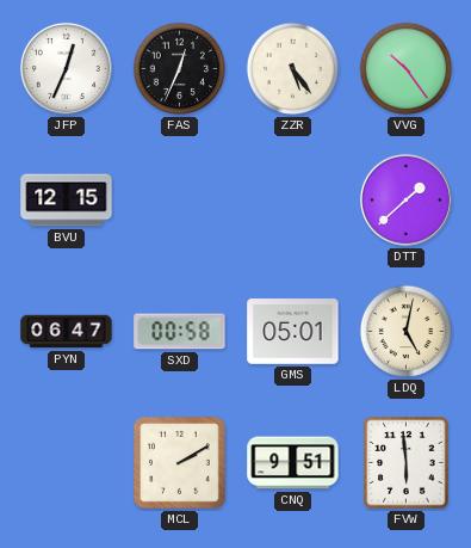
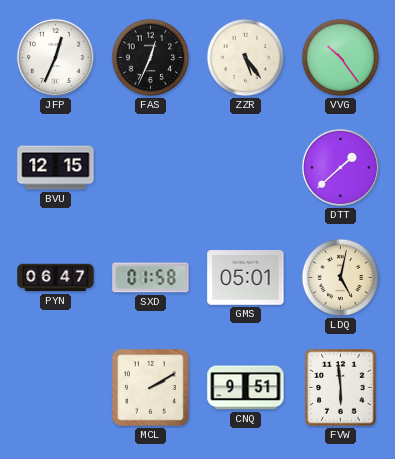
SXD: 00:58 -> 01:58
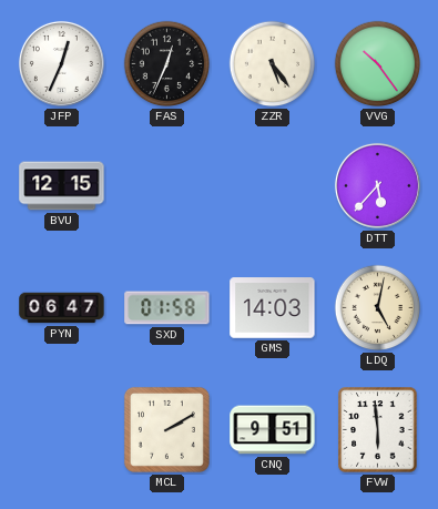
DTT: 1:38 -> 5:37
GMS: 05:01 -> 14:03
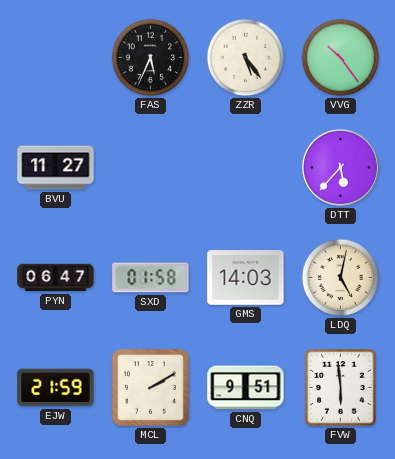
JFP: 12:34 -> none
FAS: 12:34 -> 5:34
BVU: 12:15 -> 11:27
EJW: none -> 21:59
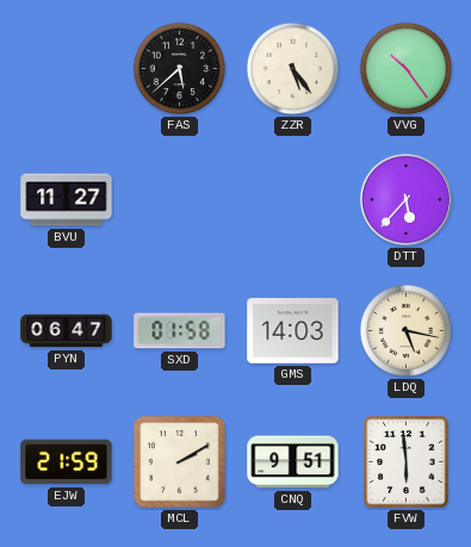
FAS: 5:34 -> 5:38
LDQ: 5:02 -> 5:17
